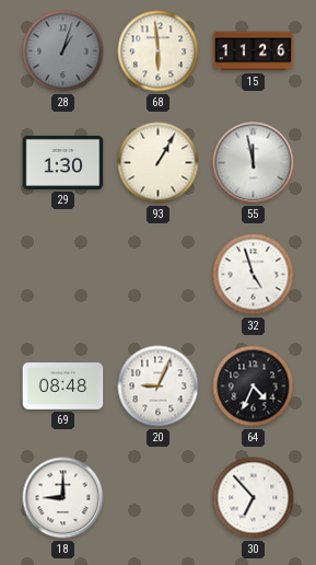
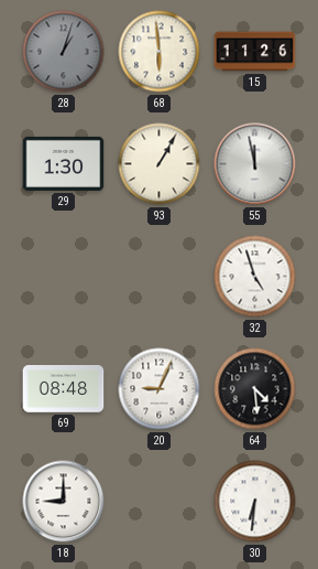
64: 4:34 -> 4:29
30: 6:53 -> 6:31
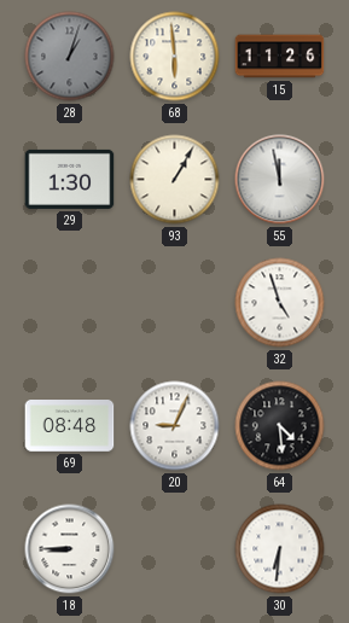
18: 9:00 -> 8:45
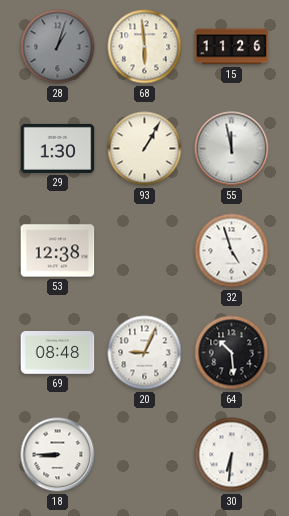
53: none -> 12:38
64: 4:29 -> 10:29
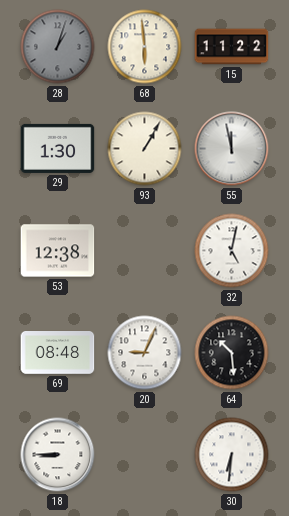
15: 11:26 -> 11:22
32: 4:57 -> 5:02
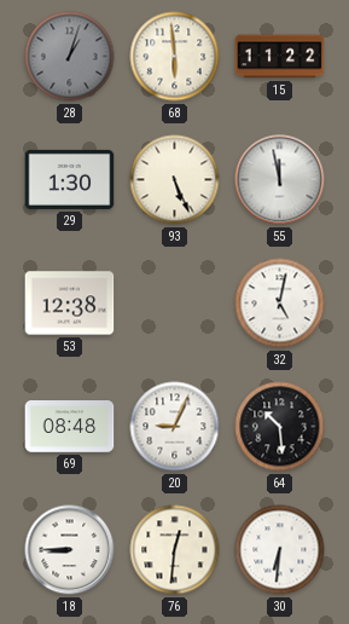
93: 1:05 -> 5:26
76: none -> 12:31
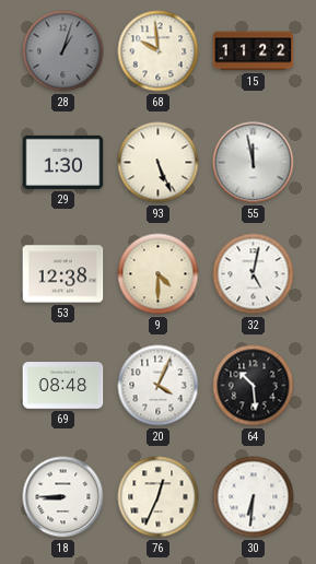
68: 5:59 -> 9:59
9: none -> 4:30
20: 9:04 -> 4:04
76: 12:31 -> 12:34
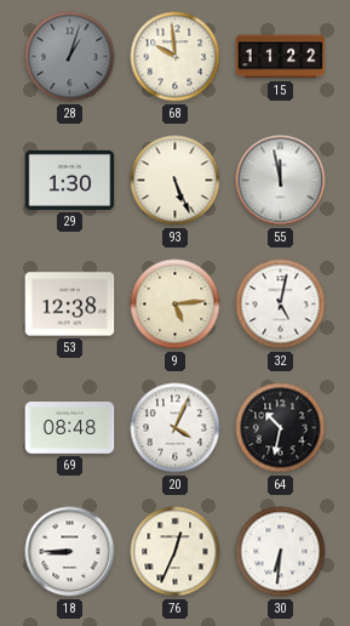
9: 4:30 -> 5:14
64: 10:29 -> 10:32
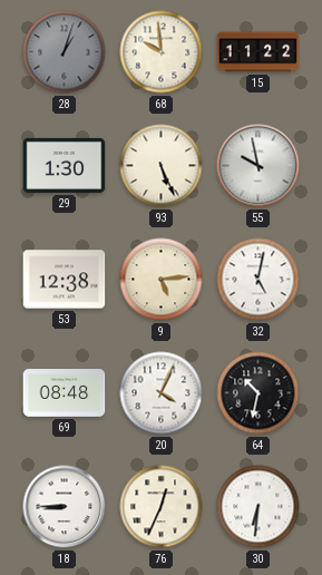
55: 11:58 -> 9:58
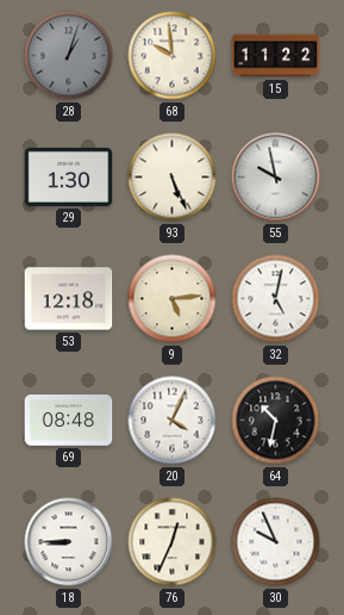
53: 12:38 -> 12:18
30: 6:31 -> 9:56
